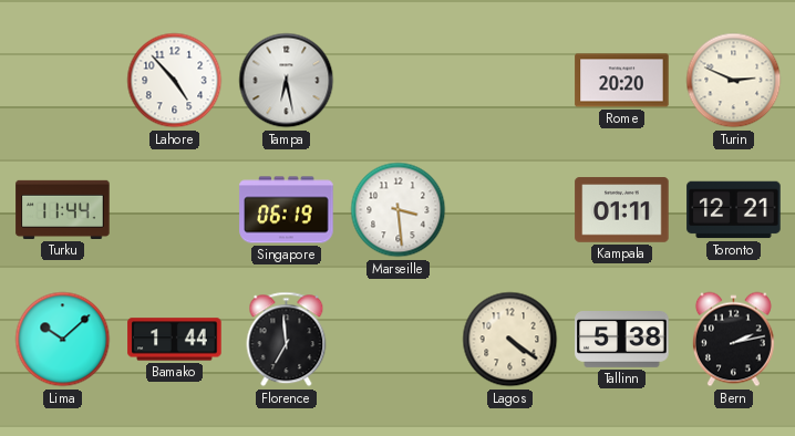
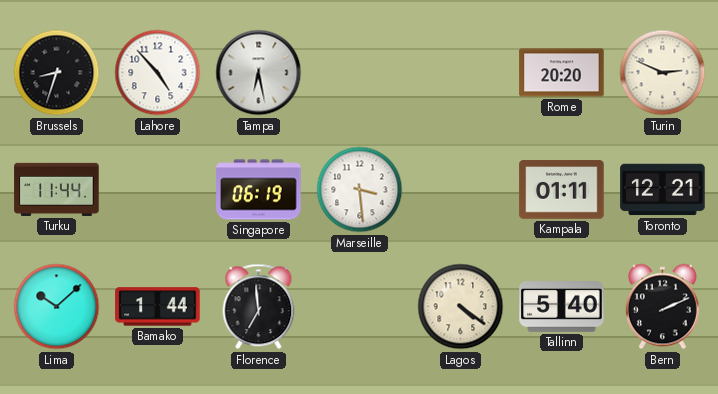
Brussels: none -> 8:33
Tallinn: 5:38 -> 5:40
Bern: 2:13 -> 2:11
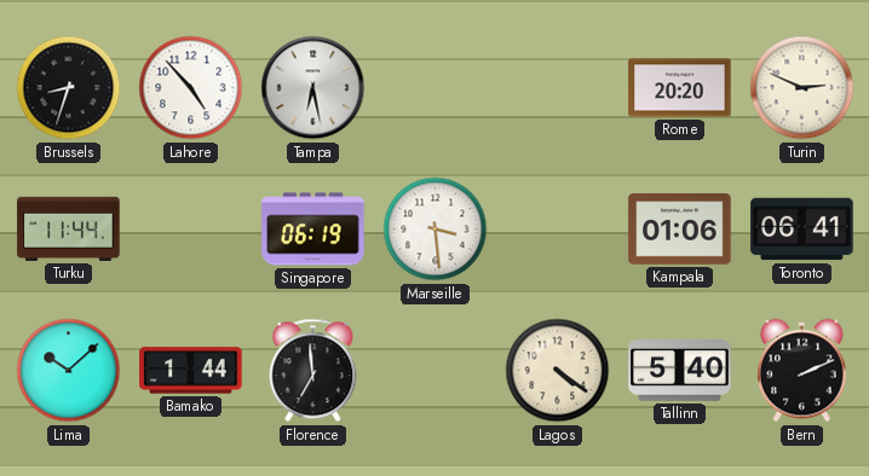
Kampala: 01:11 -> 01:06
Toronto: 12:21 -> 06:41
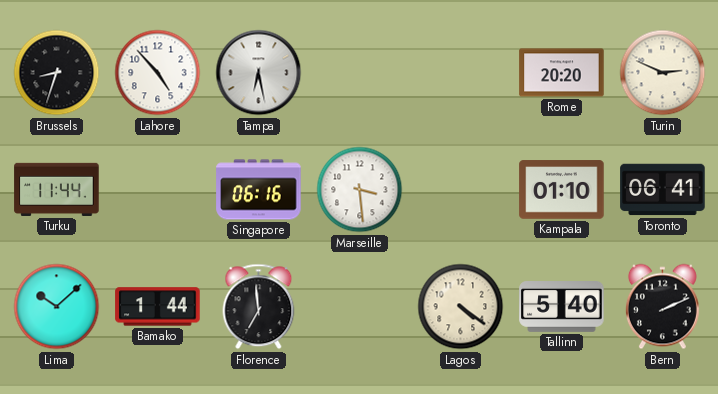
Singapore: 06:19 -> 06:16
Kampala: 01:06 -> 01:10
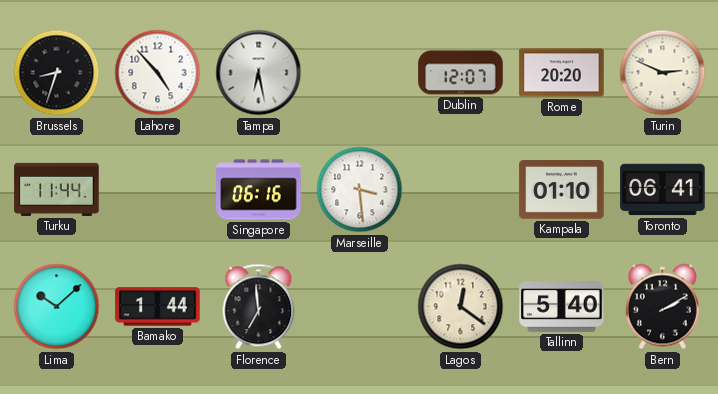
Dublin: none -> 12:07
Lagos: 4:21 -> 12:21
Bern: 2:11 -> 2:10
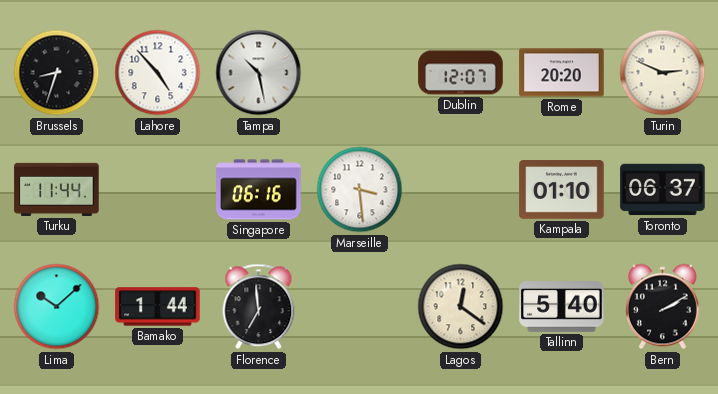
Tampa: 6:28 -> 10:28
Toronto: 06:41 -> 06:37
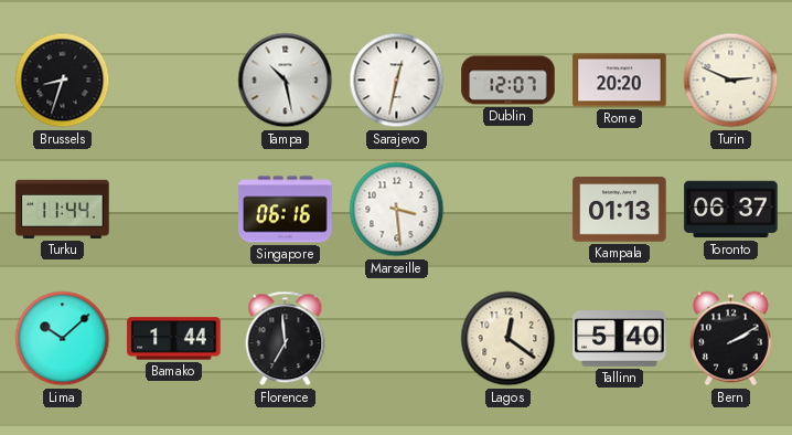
Lahore: 4:53 -> none
Sarajevo: none -> 12:32
Kampala: 01:10 -> 01:13
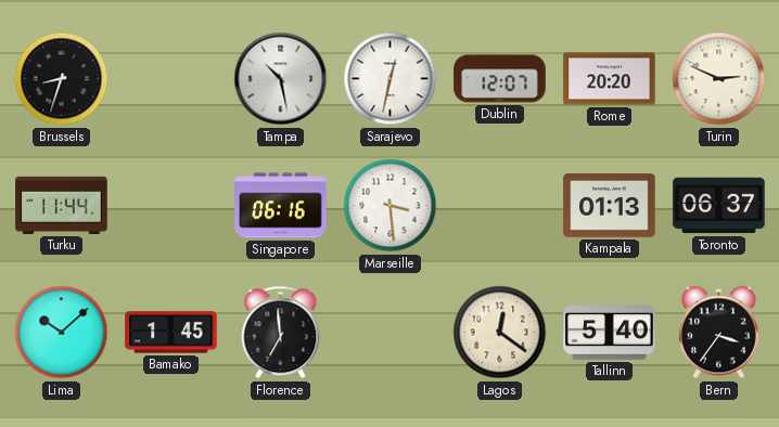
Bamako: 1:44 -> 1:45
Bern: 2:10 -> 3:36
